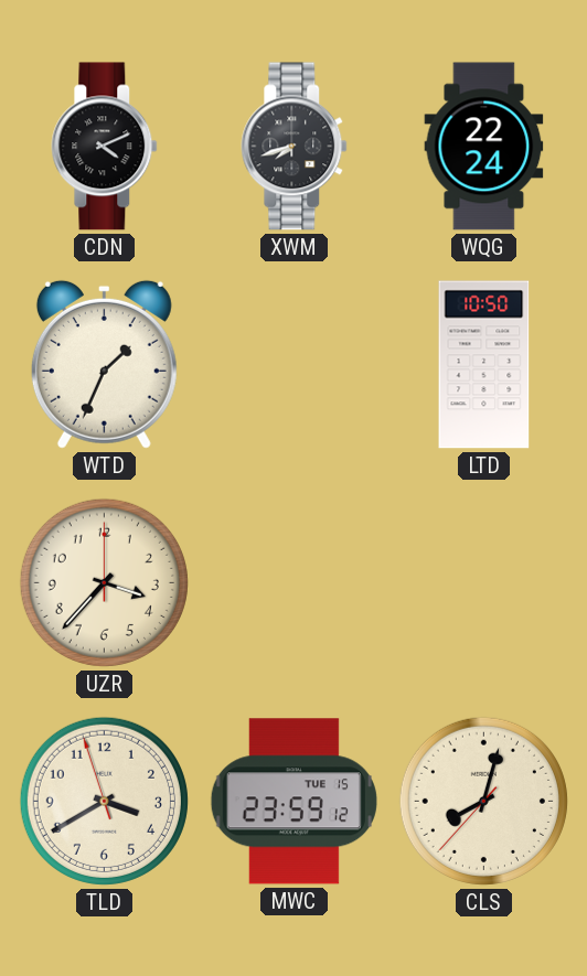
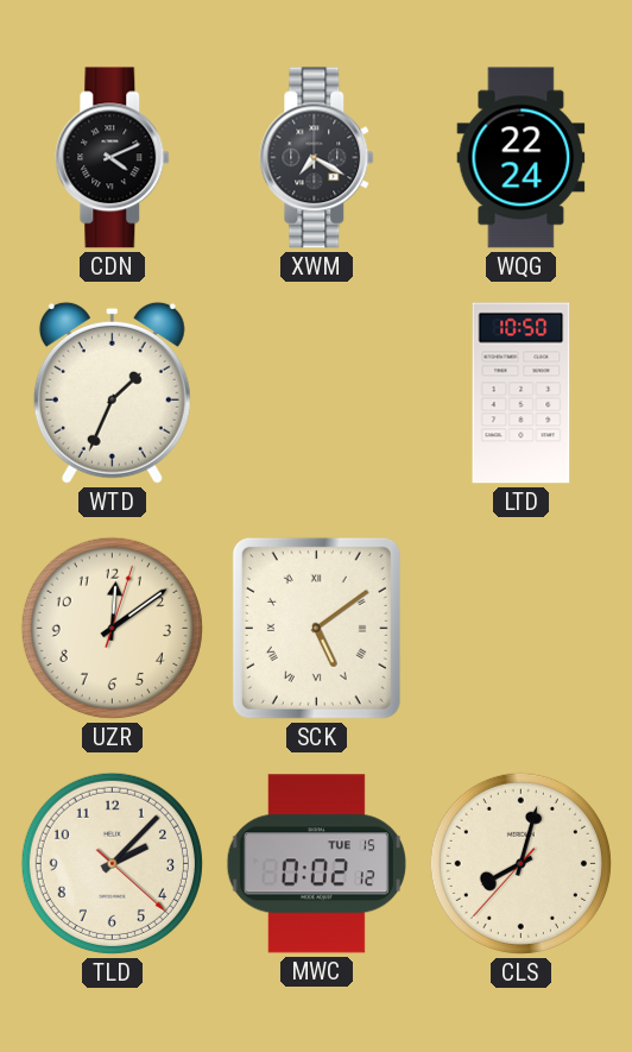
XWM: 7:42 -> 7:20
UZR: 3:37 -> 12:09
SCK: none -> 5:09
TLD: 3:39 -> 2:07
MWC: 23:59 -> 0:02
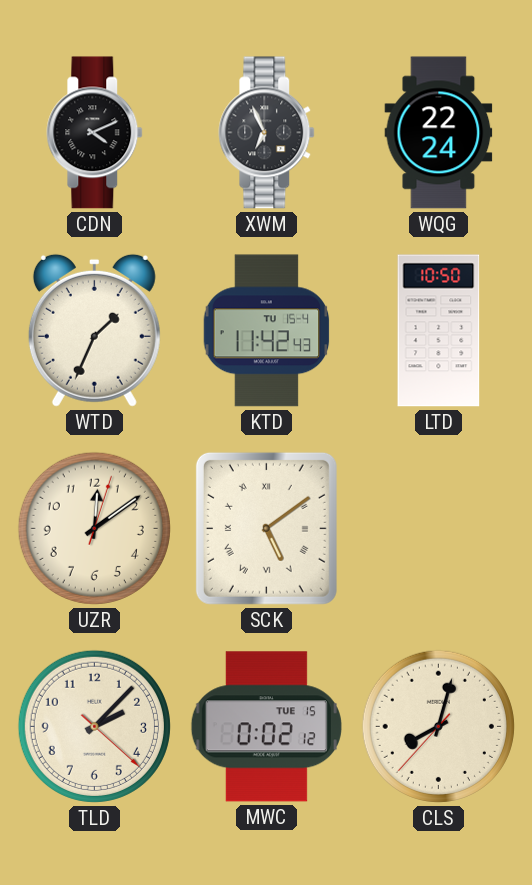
XWM: 7:20 -> 6:56
KTD: none -> 11:42
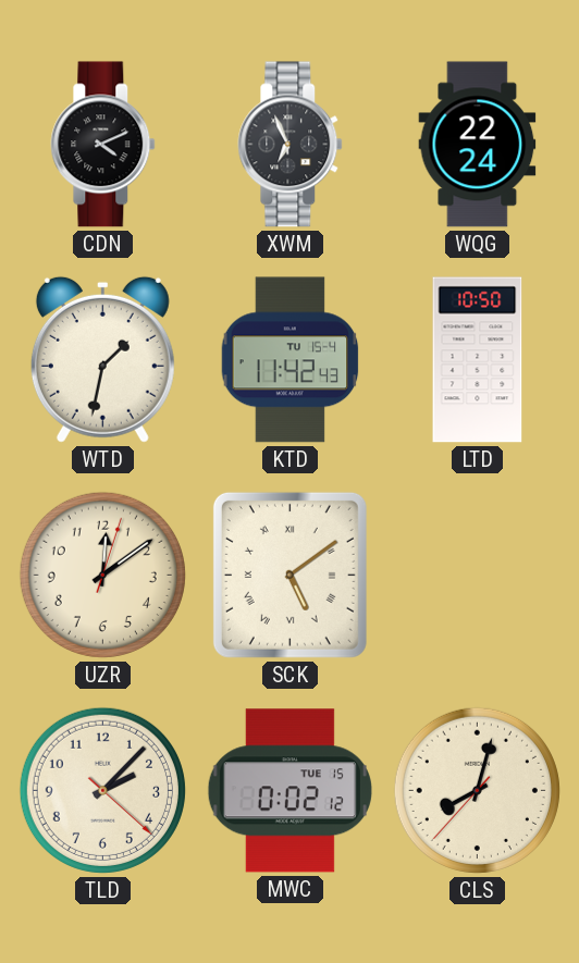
WTD: 1:34 -> 1:32
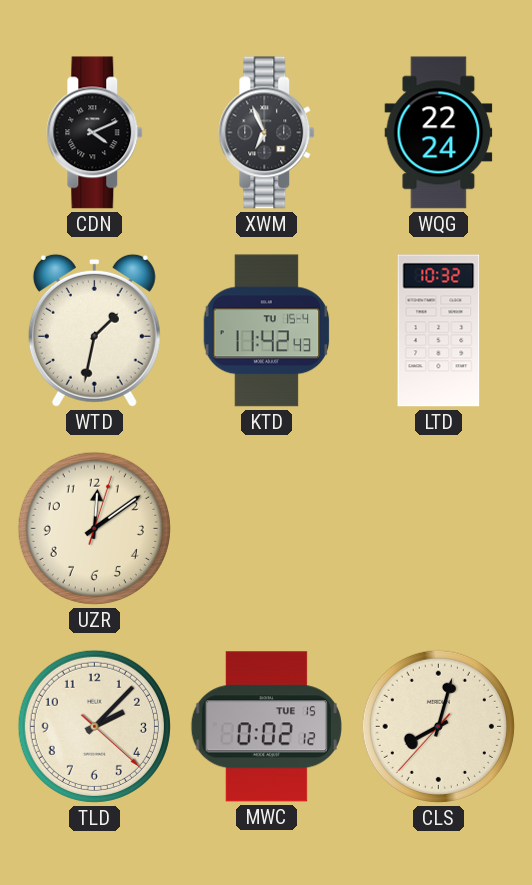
LTD: 10:50 -> 10:32
SCK: 5:09 -> none
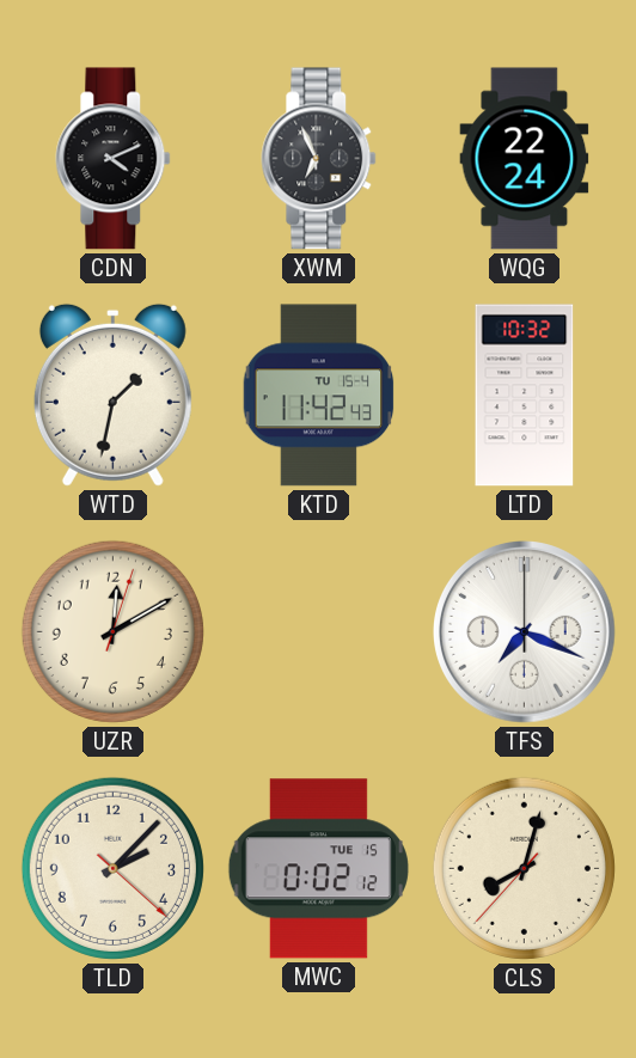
UZR: 12:09 -> 12:10
TFS: none -> 7:19
